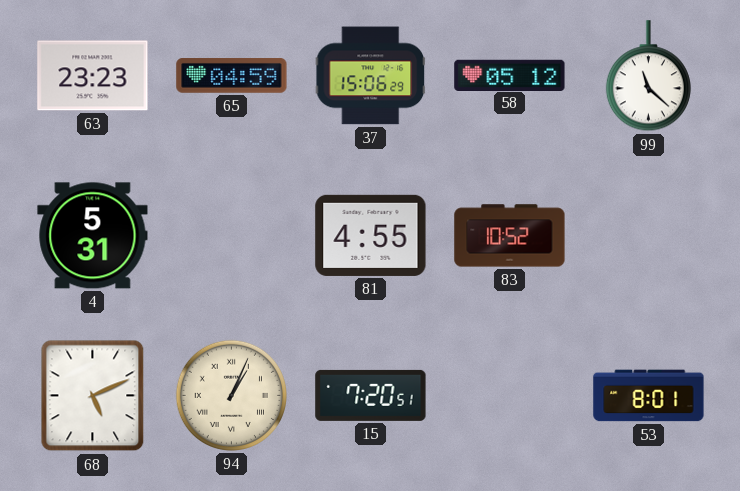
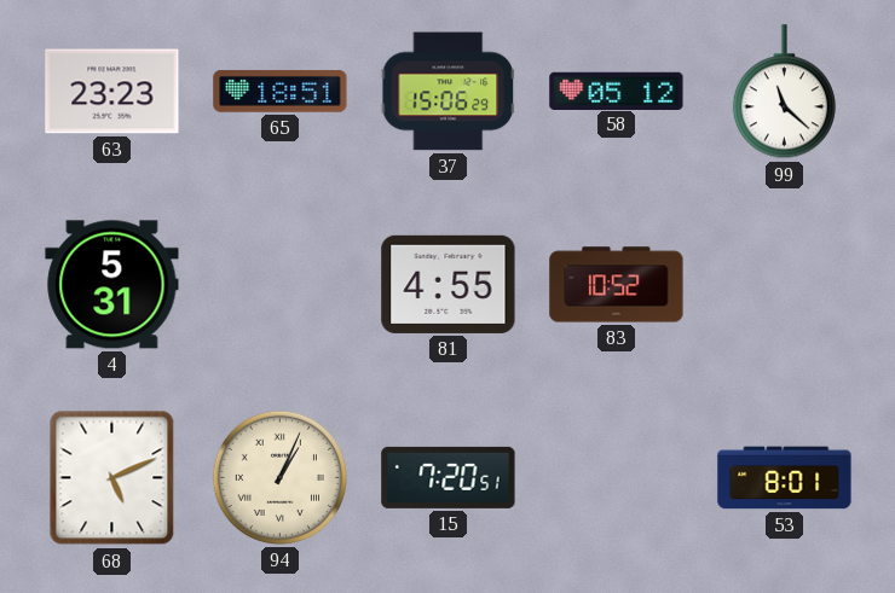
65: 04:59 -> 18:51
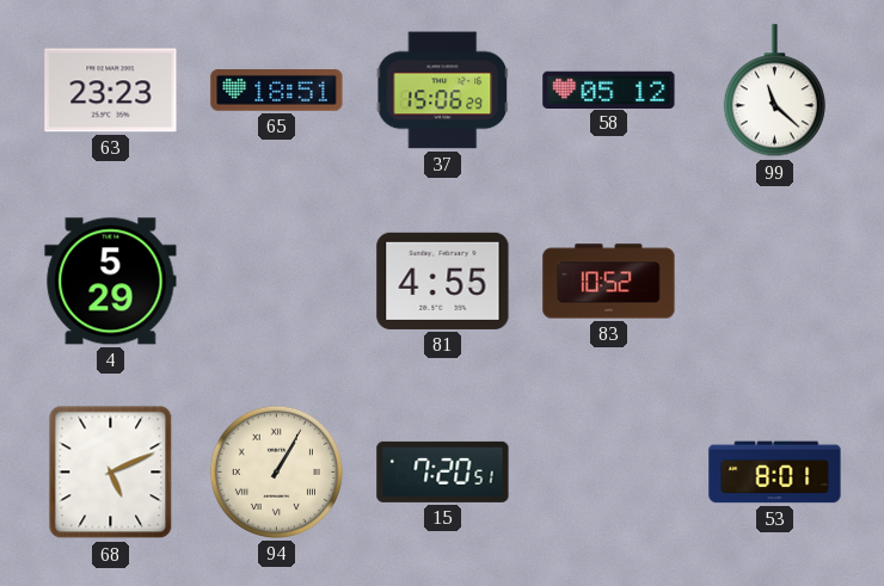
4: 5:31 -> 5:29
94: 1:04 -> 1:05
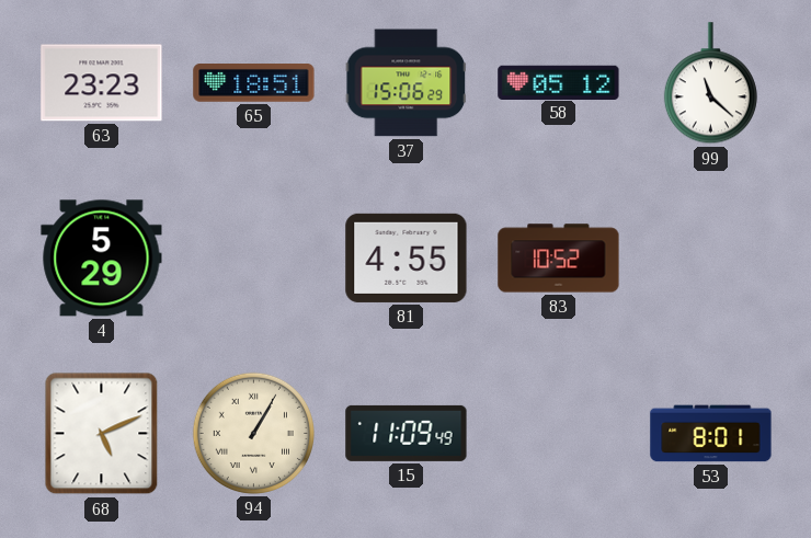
15: 7:20 -> 11:09
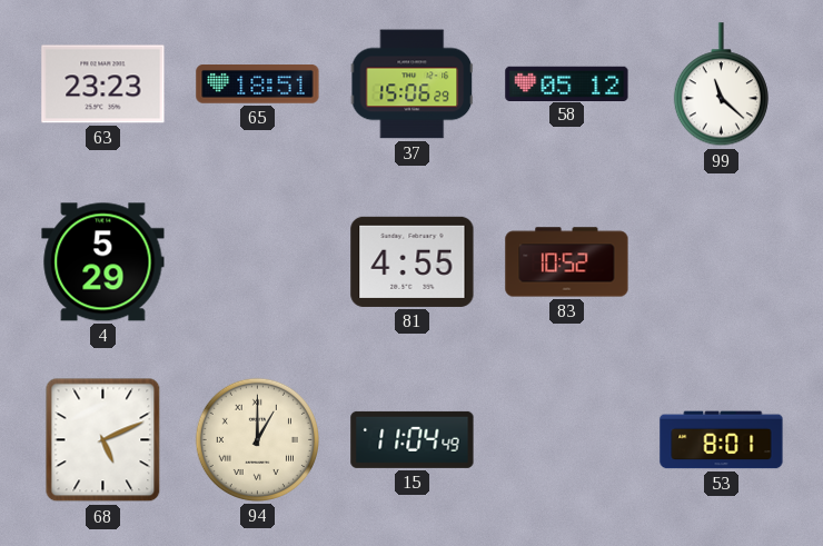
94: 1:05 -> 1:00
15: 11:09 -> 11:04
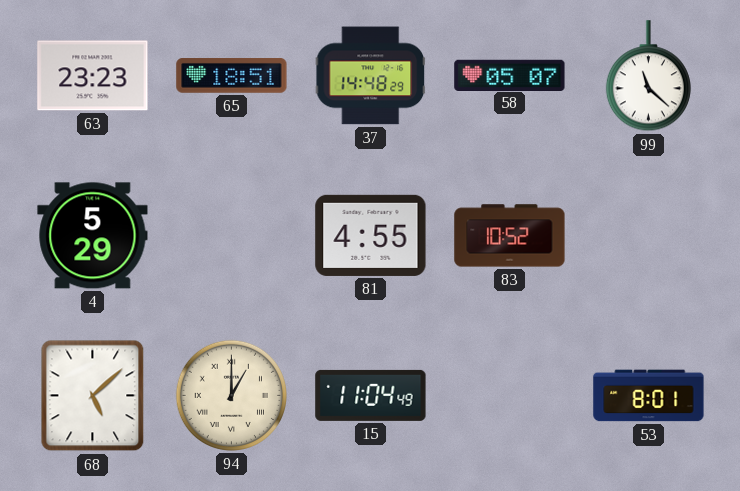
37: 15:06 -> 14:48
58: 05:12 -> 05:07
68: 5:11 -> 5:08
